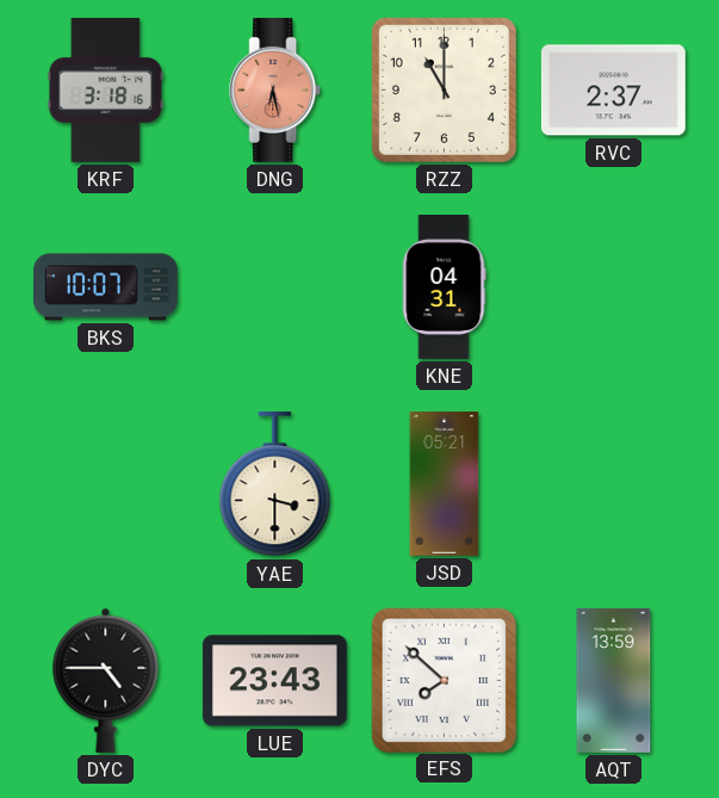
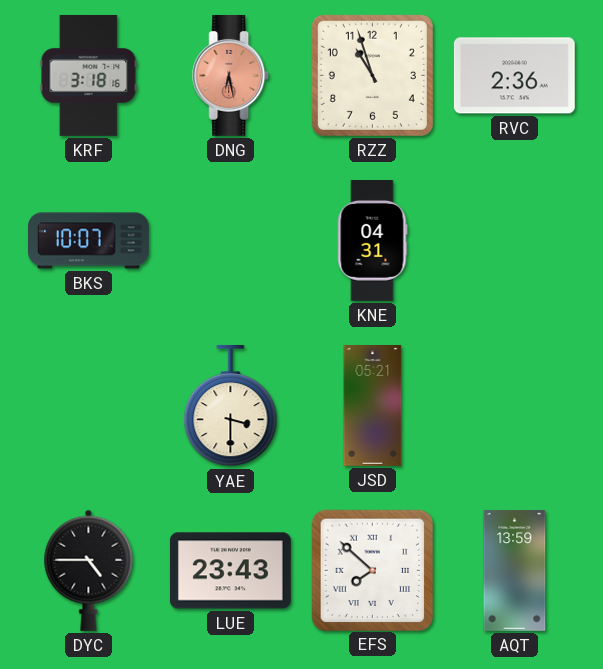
RZZ: 11:00 -> 10:57
RVC: 2:37 -> 2:36
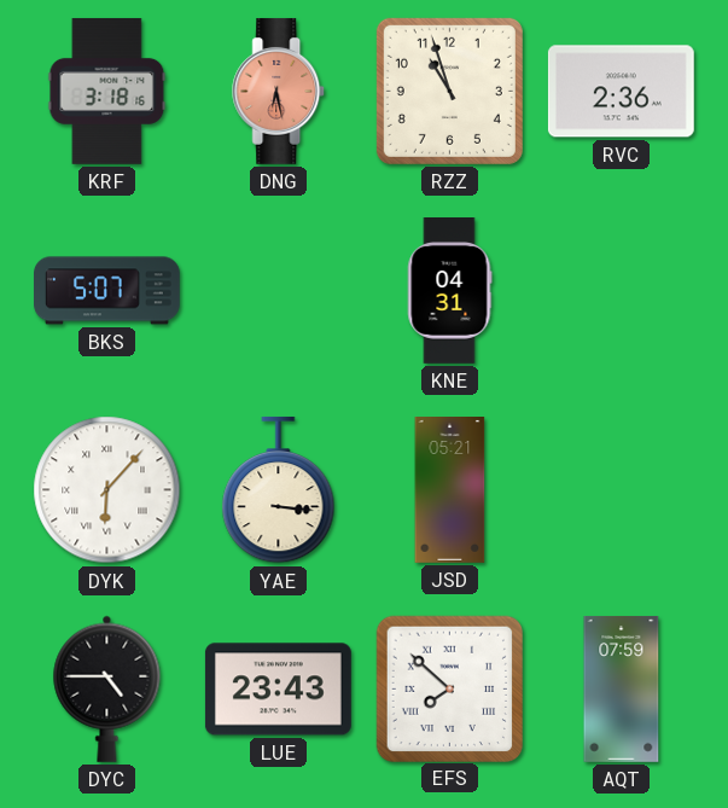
BKS: 10:07 -> 5:07
DYK: none -> 6:07
YAE: 3:30 -> 3:16
AQT: 13:59 -> 07:59
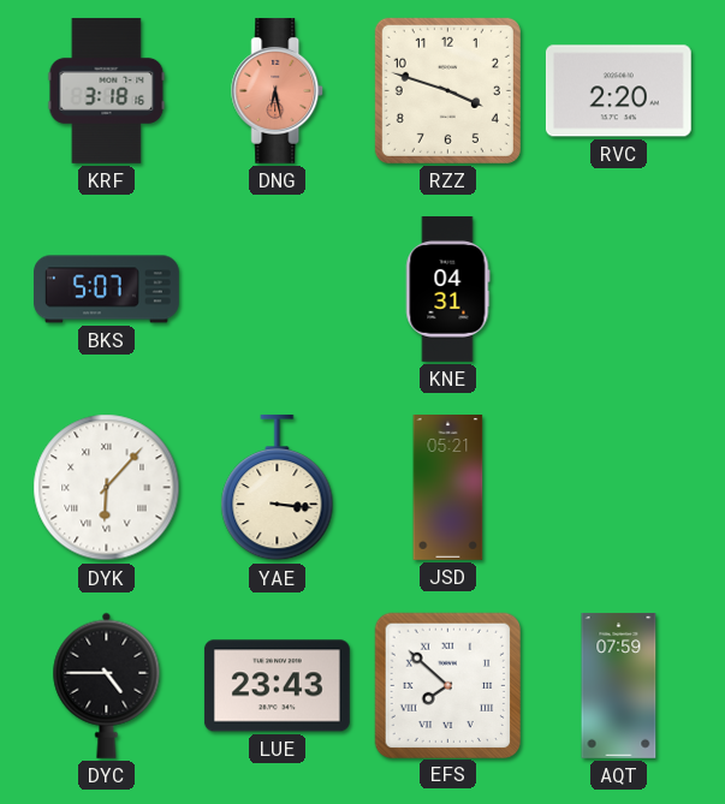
RZZ: 10:57 -> 3:48
RVC: 2:36 -> 2:20
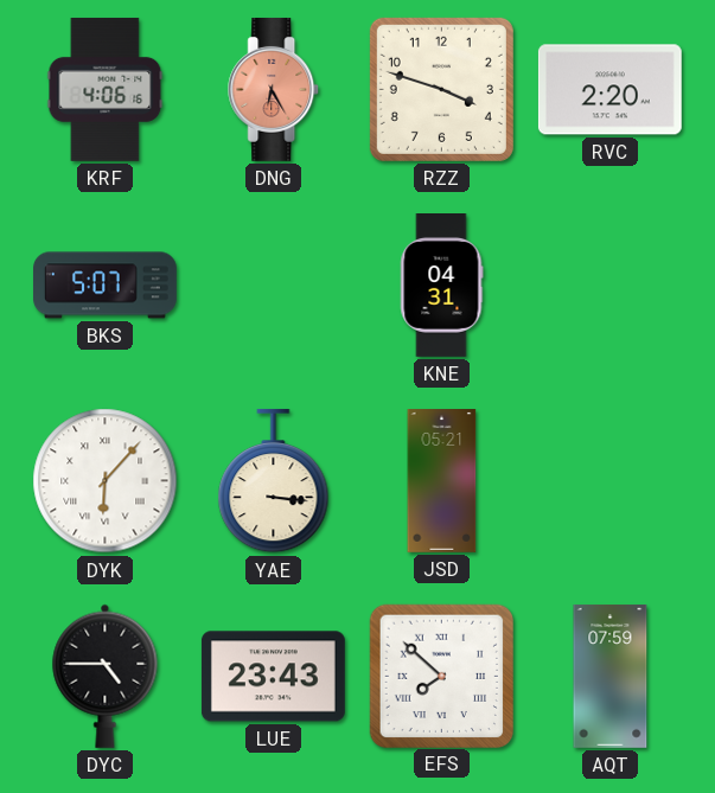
KRF: 3:18 -> 4:06
DNG: 6:28 -> 6:25
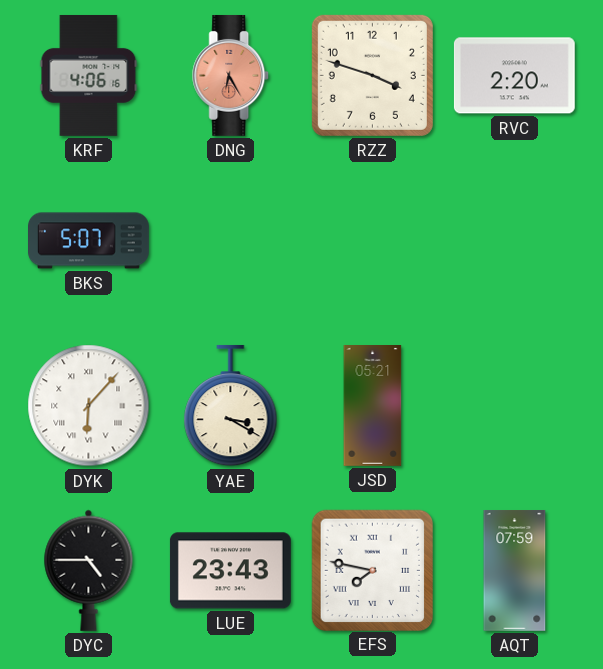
KNE: 04:31 -> none
YAE: 3:16 -> 3:20
EFS: 7:52 -> 7:47
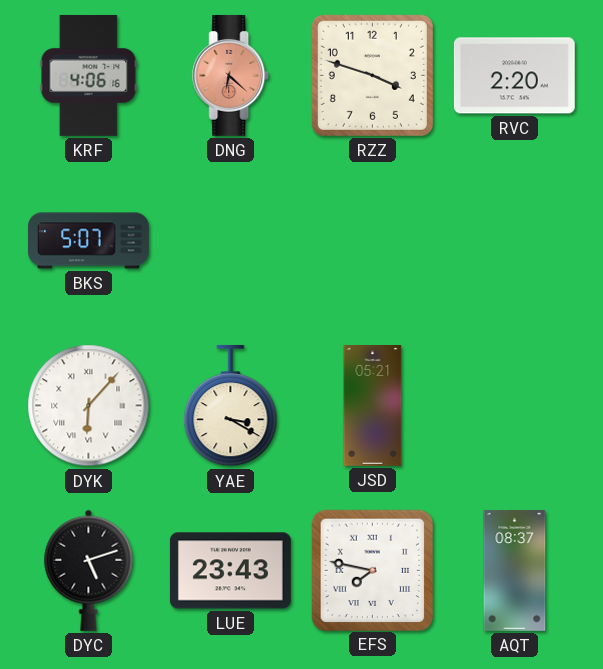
DNG: 6:25 -> 6:22
DYC: 4:45 -> 5:12
AQT: 07:59 -> 08:37
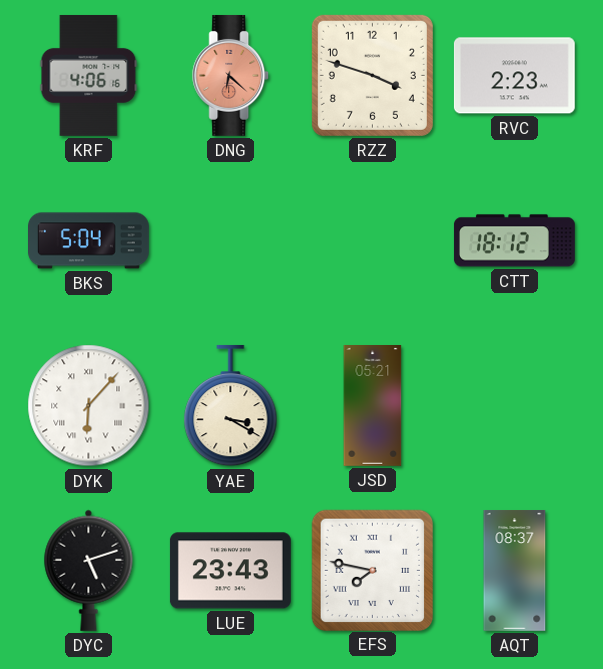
RVC: 2:20 -> 2:23
BKS: 5:07 -> 5:04
CTT: none -> 18:12
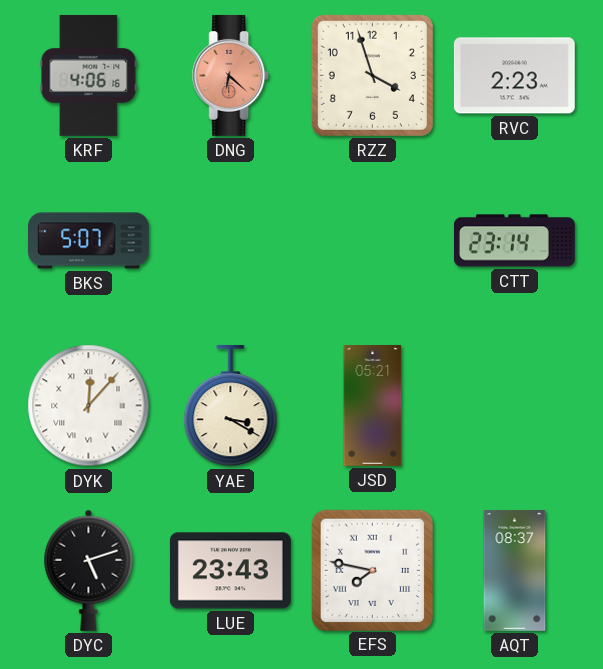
RZZ: 3:48 -> 3:57
BKS: 5:04 -> 5:07
CTT: 18:12 -> 23:14
DYK: 6:07 -> 12:07
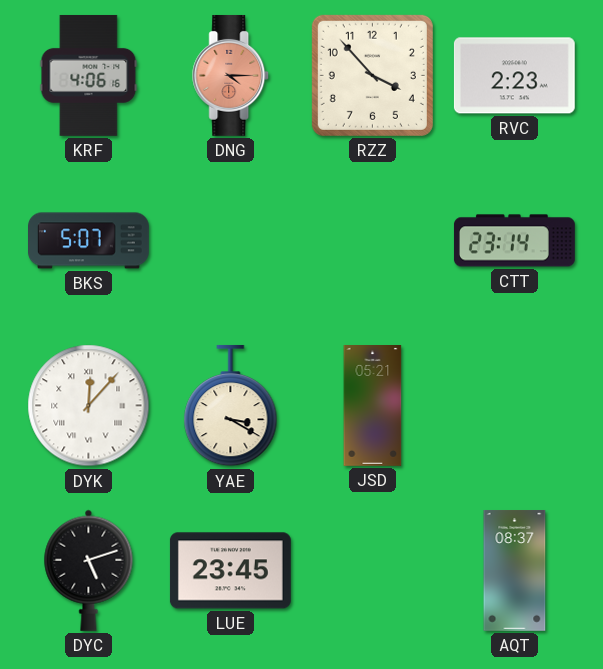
DNG: 6:22 -> 4:15
RZZ: 3:57 -> 3:53
LUE: 23:43 -> 23:45
EFS: 7:47 -> none
